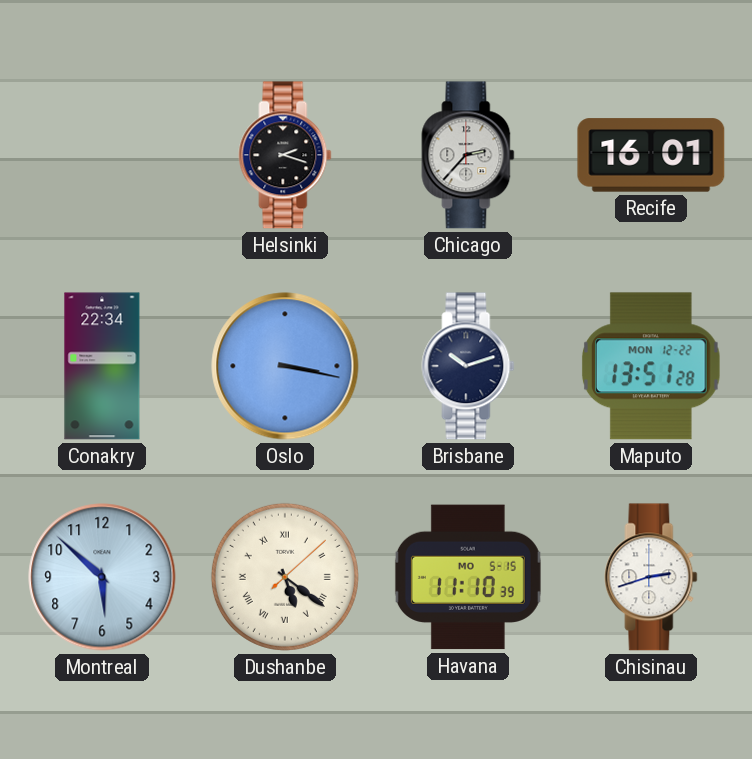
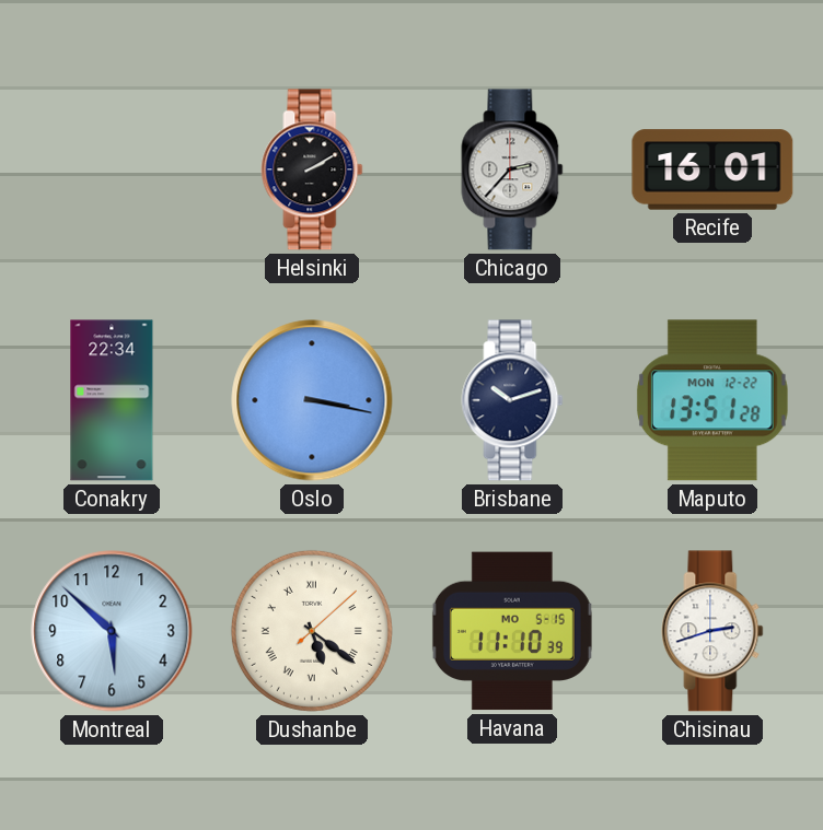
Helsinki: 2:18 -> 2:10
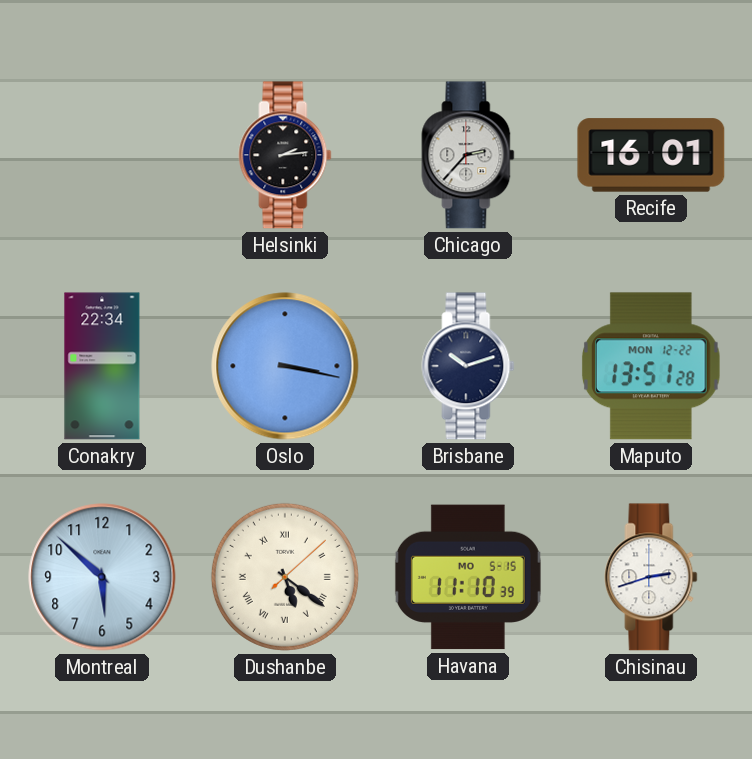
Helsinki: 2:10 -> 2:14
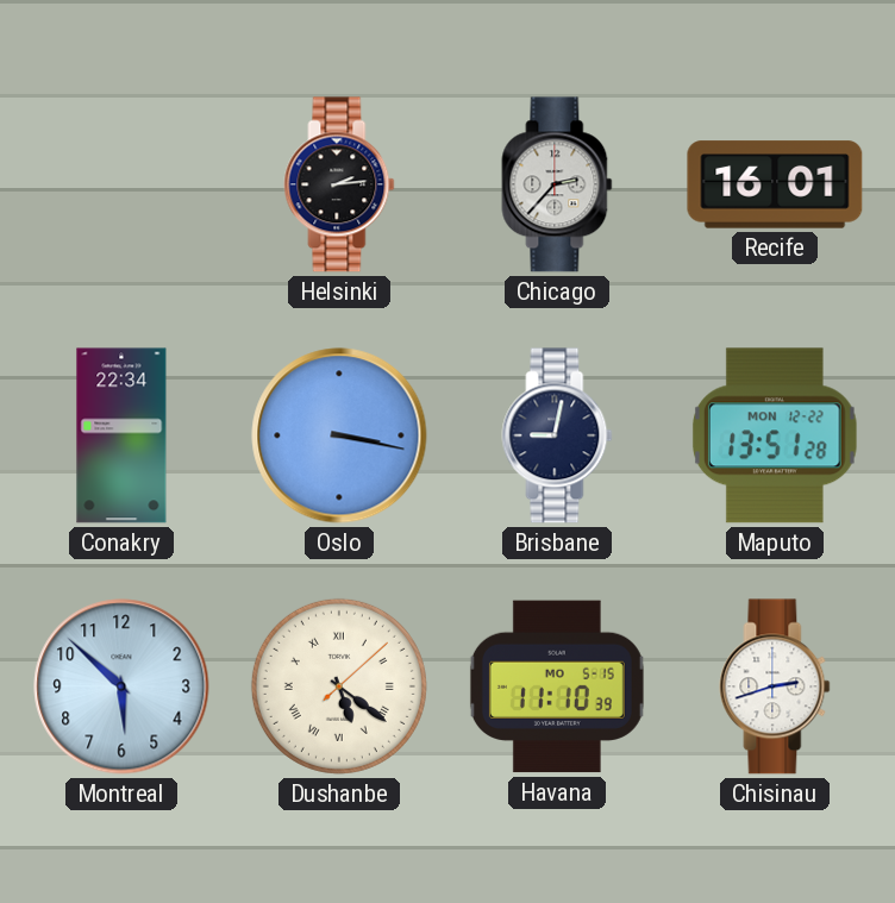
Brisbane: 10:12 -> 9:02
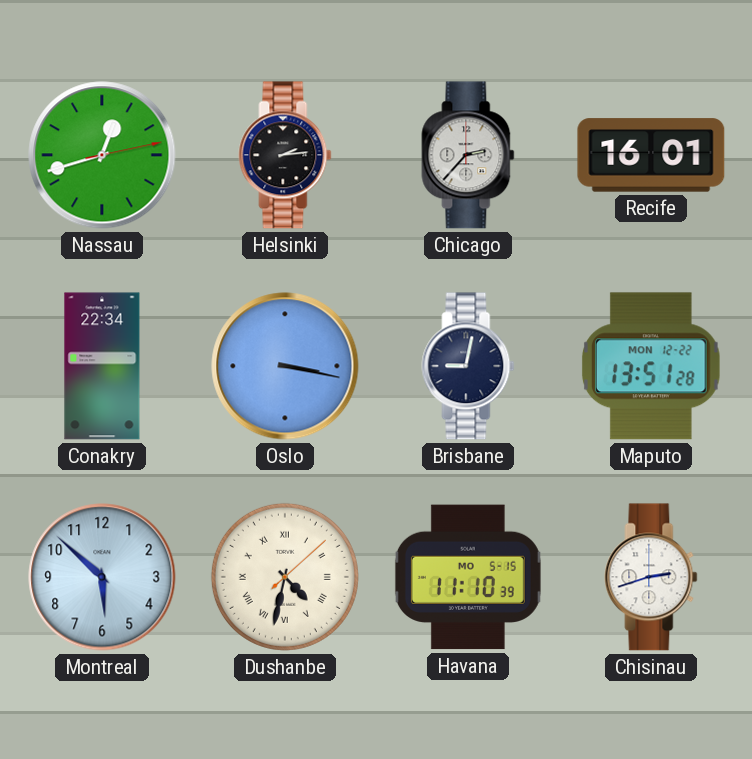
Nassau: none -> 12:42
Dushanbe: 5:21 -> 4:32
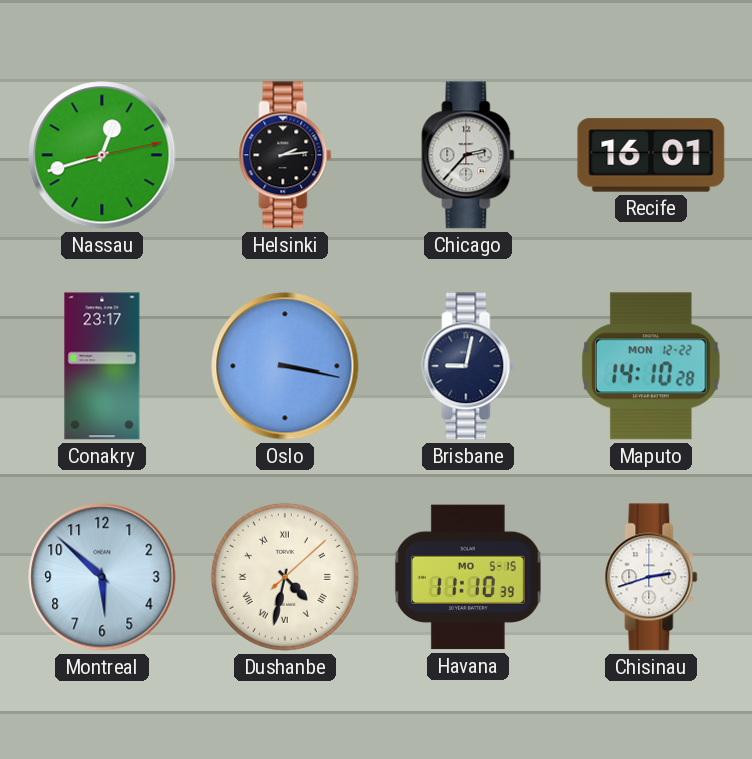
Conakry: 22:34 -> 23:17
Maputo: 13:51 -> 14:10
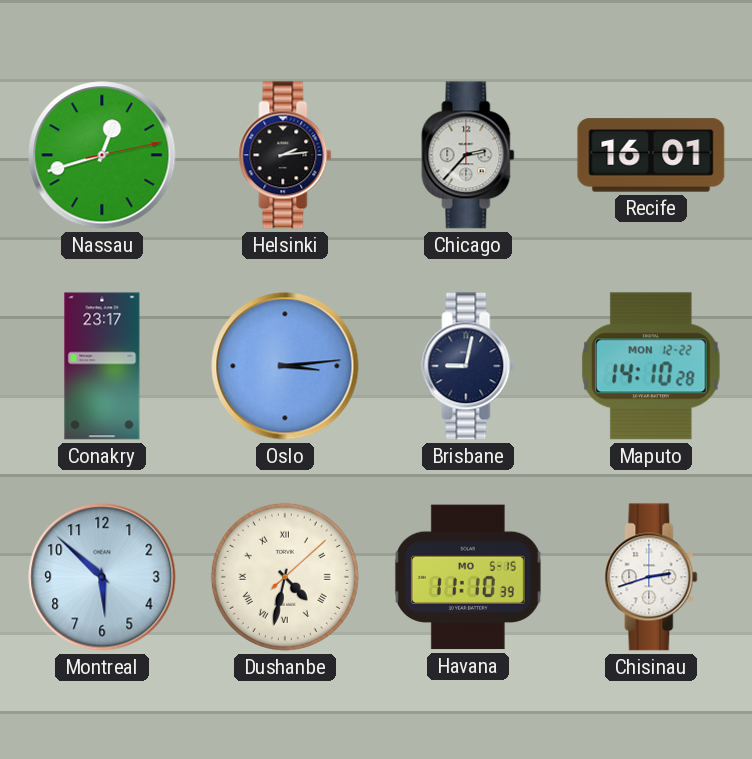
Oslo: 3:17 -> 3:14
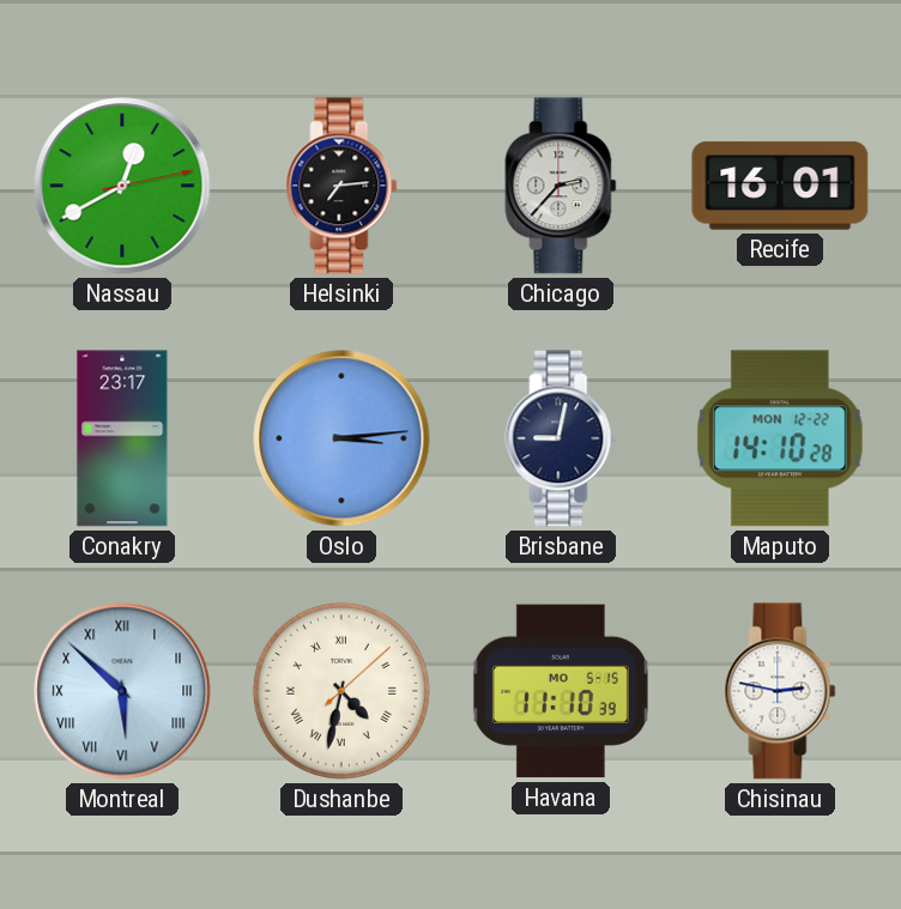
Nassau: 12:42 -> 12:40
Helsinki: 2:14 -> 7:14
Montreal numerals: Arabic -> Roman
Chisinau: 2:42 -> 2:47
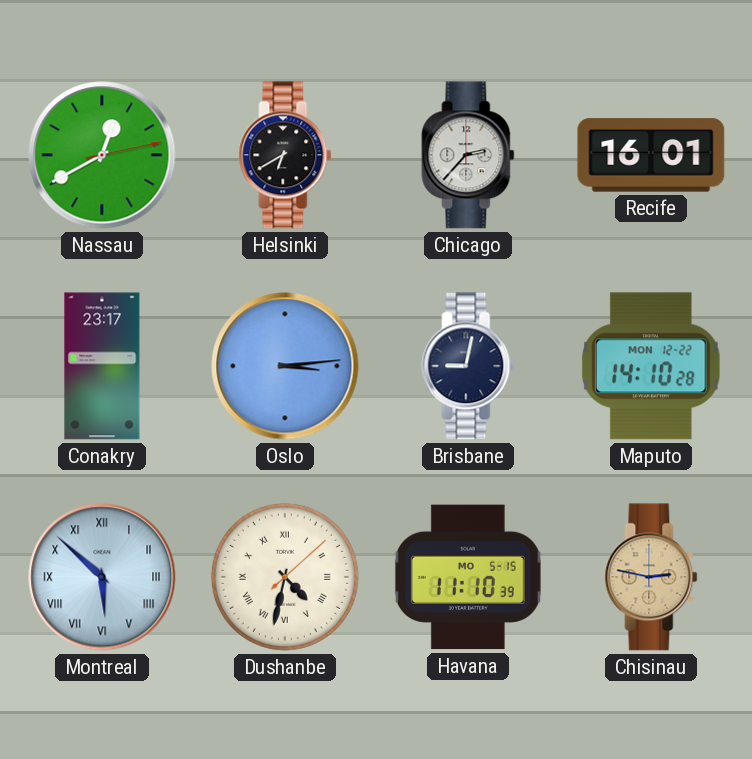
Helsinki: 7:14 -> 6:40
Chisinau dial: white -> champagne
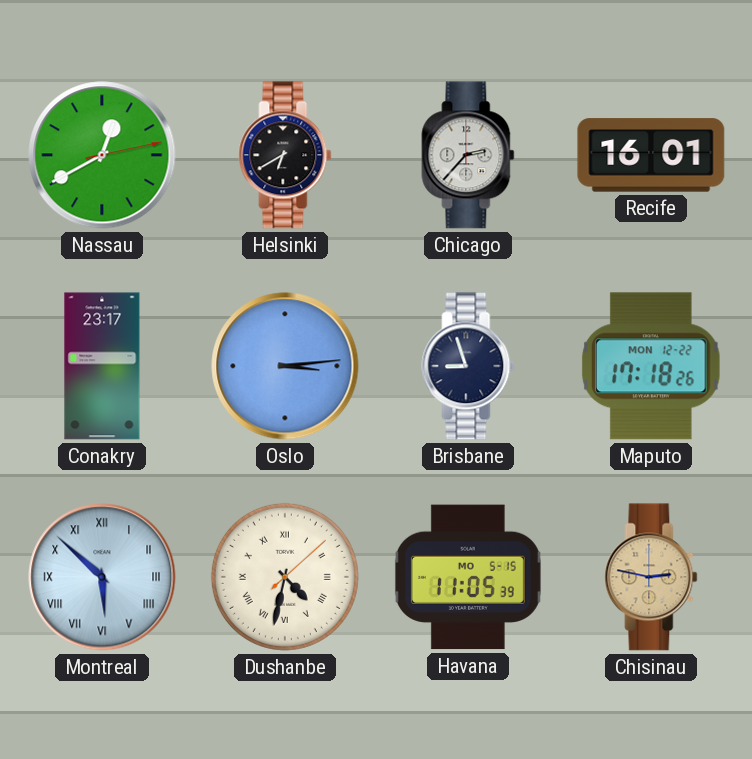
Brisbane: 9:02 -> 8:57
Maputo: 14:10 -> 17:18
Havana: 11:10 -> 11:05
